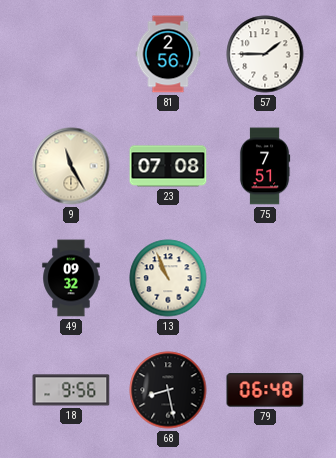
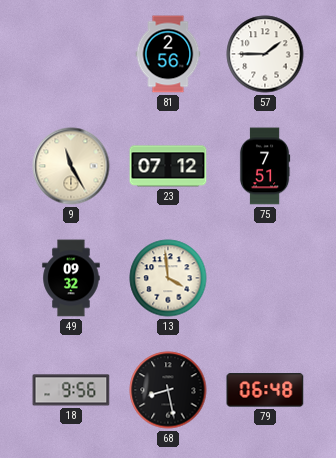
23: 07:08 -> 07:12
13: 10:56 -> 3:59
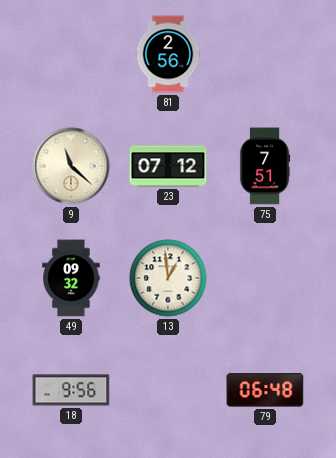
57: 1:45 -> none
9: 11:25 -> 11:22
13: 3:59 -> 12:59
68: 8:28 -> none
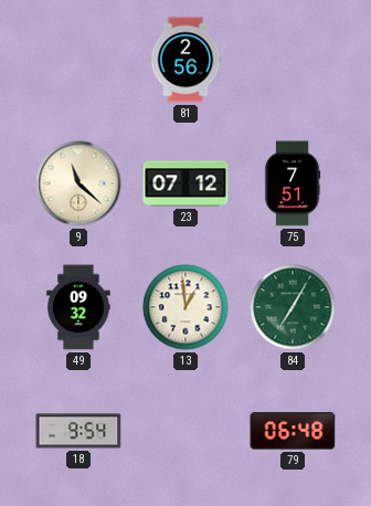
84: none -> 7:05
18: 9:56 -> 9:54
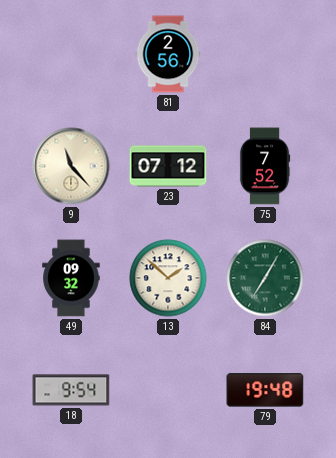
9: 11:22 -> 11:23
75: 7:51 -> 7:52
13: 12:59 -> 1:52
79: 06:48 -> 19:48
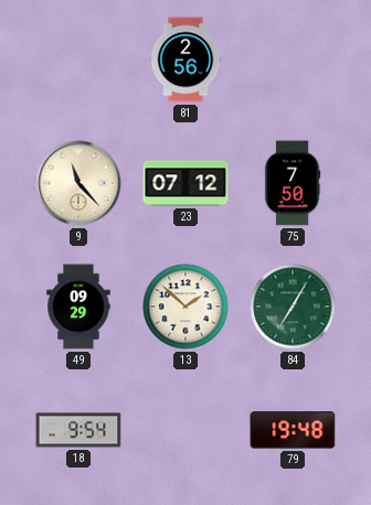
75: 7:52 -> 7:50
49: 09:32 -> 09:29
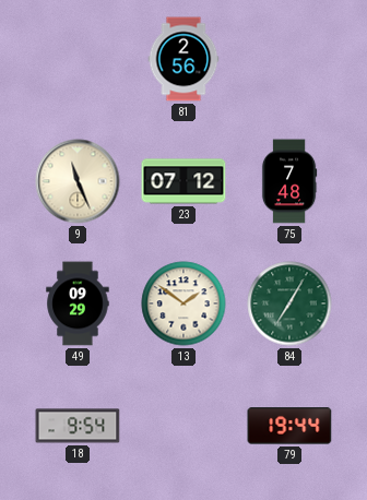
9: 11:23 -> 11:26
75: 7:50 -> 7:48
13: 1:52 -> 1:51
79: 19:48 -> 19:44
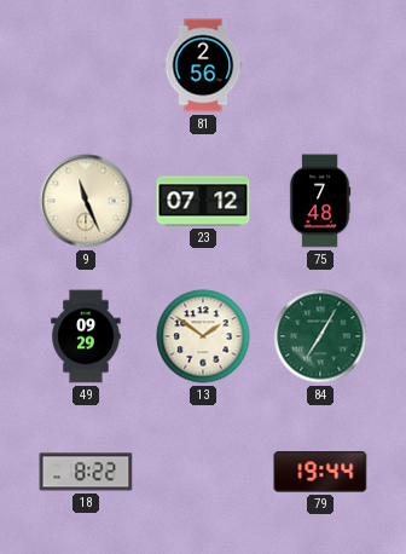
18: 9:54 -> 8:22
